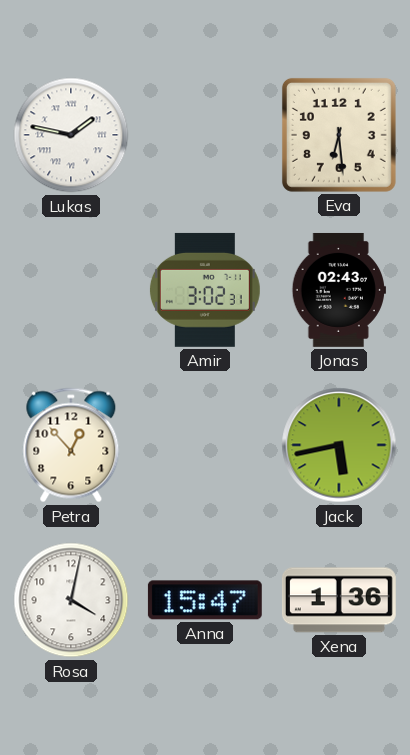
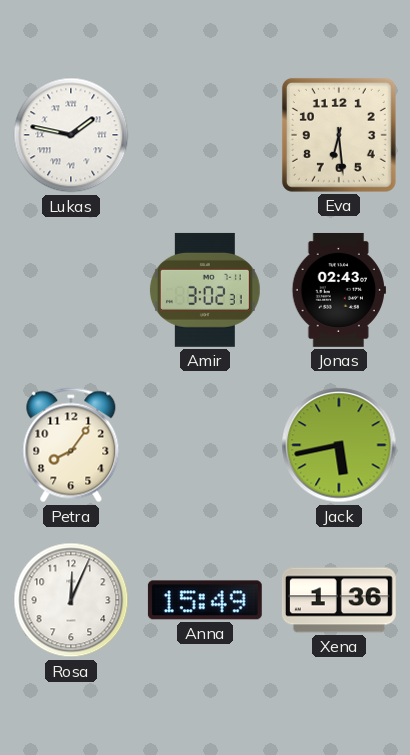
Petra: 12:53 -> 8:06
Rosa: 4:02 -> 12:04
Anna: 15:47 -> 15:49
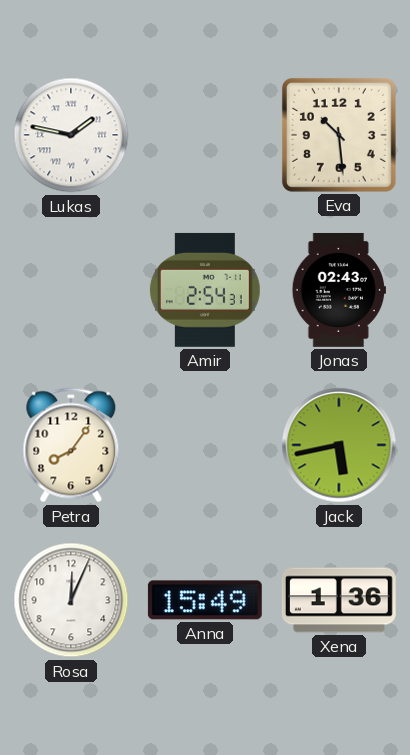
Eva: 6:29 -> 10:29
Amir: 3:02 -> 2:54
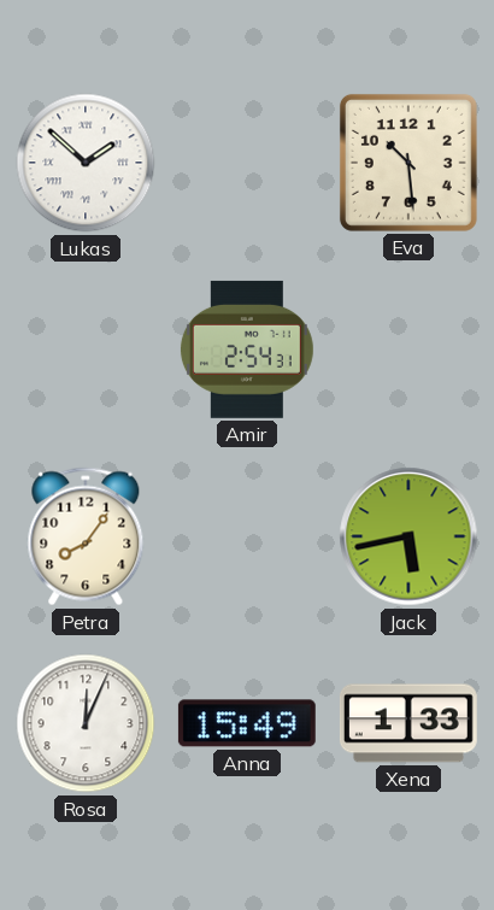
Lukas: 1:47 -> 1:52
Jonas: 02:43 -> none
Xena: 1:36 -> 1:33
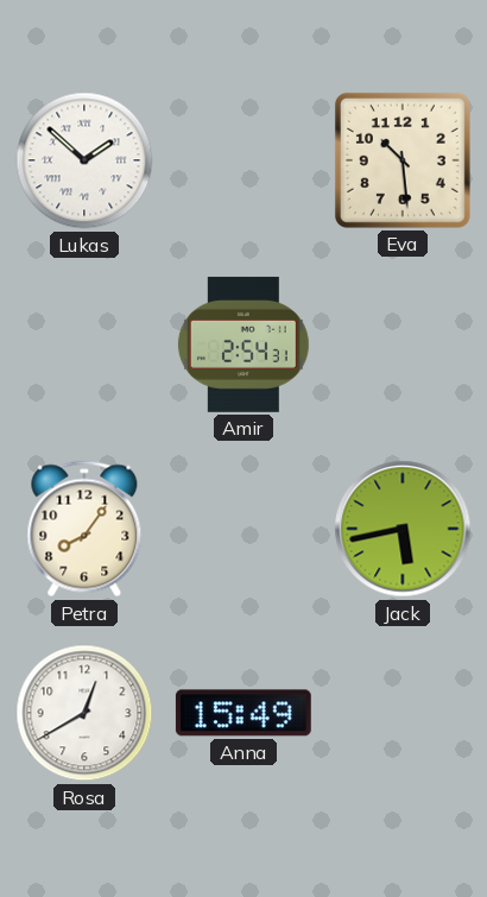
Rosa: 12:04 -> 12:40
Xena: 1:33 -> none
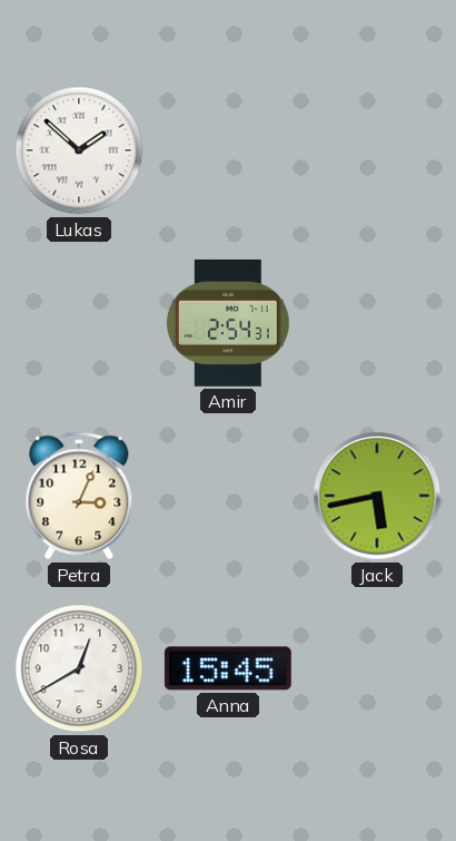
Eva: 10:29 -> none
Petra: 8:06 -> 3:04
Anna: 15:49 -> 15:45
